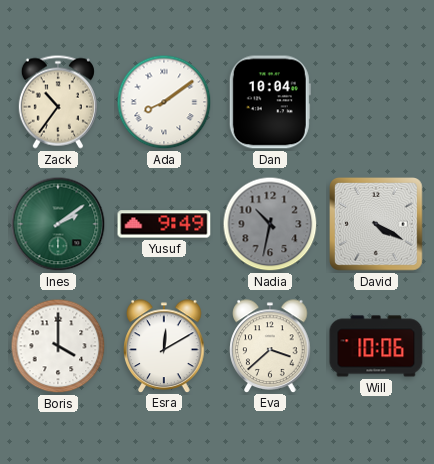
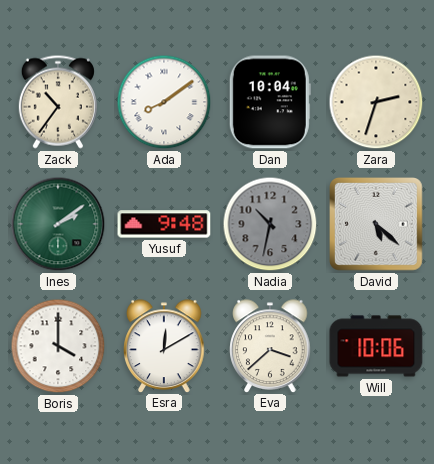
Zara: none -> 2:33
Yusuf: 9:49 -> 9:48
David: 4:20 -> 5:22
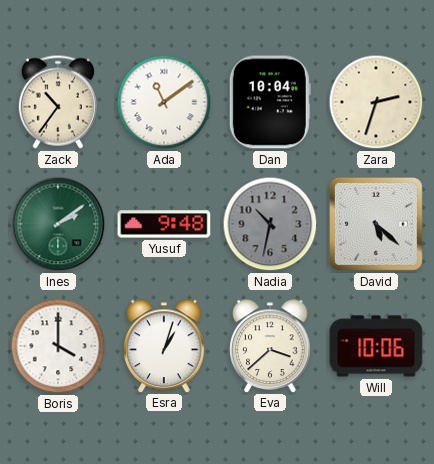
Ada: 8:09 -> 11:09
Esra: 12:10 -> 1:03
